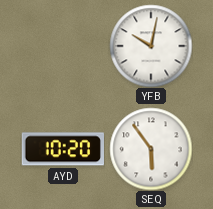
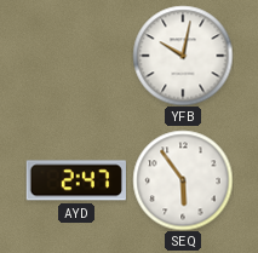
AYD: 10:20 -> 2:47
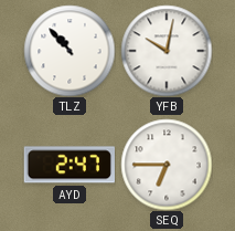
TLZ: none -> 10:53
SEQ: 5:54 -> 6:45
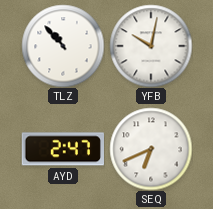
SEQ: 6:45 -> 6:41
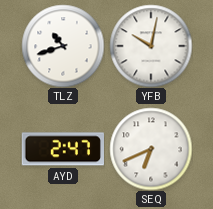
TLZ: 10:53 -> 10:42
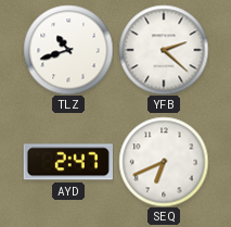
YFB: 10:02 -> 2:22
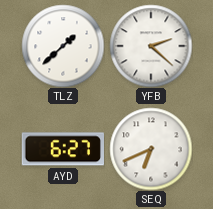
TLZ: 10:42 -> 1:38
AYD: 2:47 -> 6:27
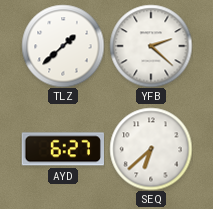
SEQ: 6:41 -> 6:38
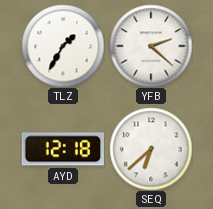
TLZ: 1:38 -> 1:35
AYD: 6:27 -> 12:18
